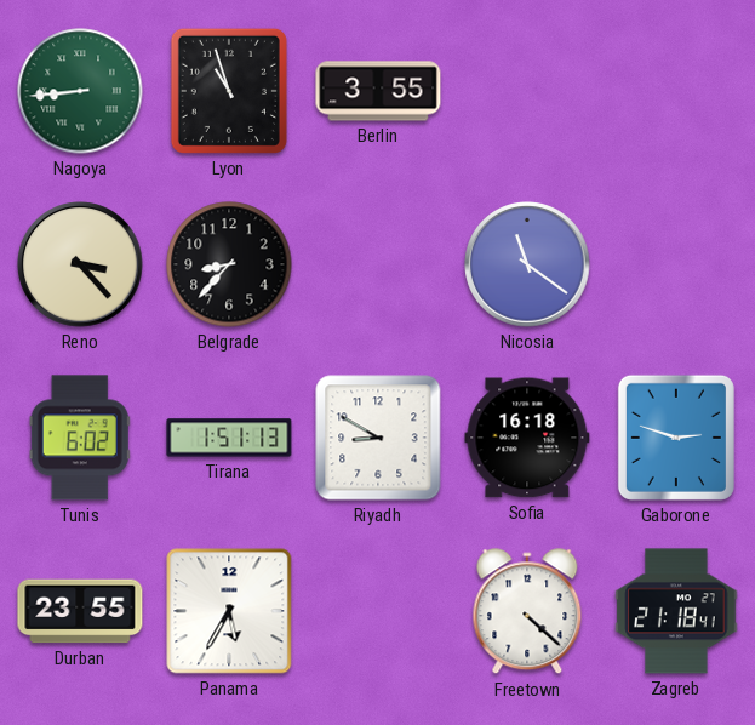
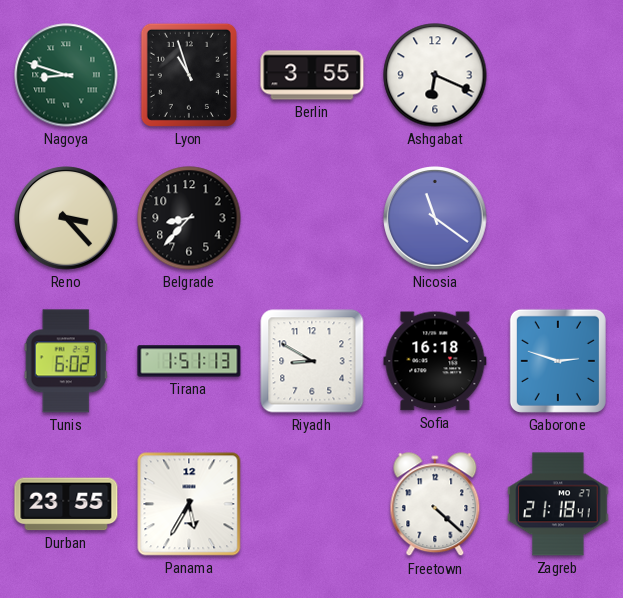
Nagoya: 8:44 -> 8:48
Ashgabat: none -> 6:19
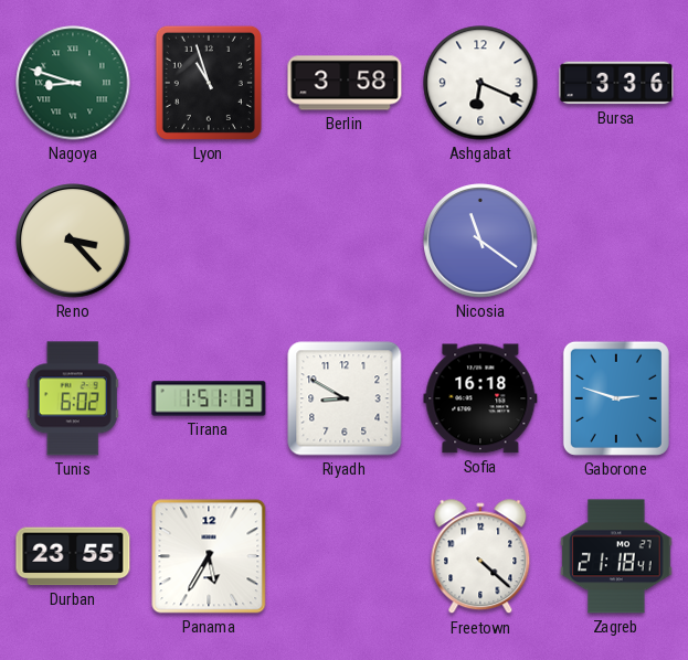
Berlin: 3:55 -> 3:58
Bursa: none -> 3:36
Belgrade: 8:37 -> none
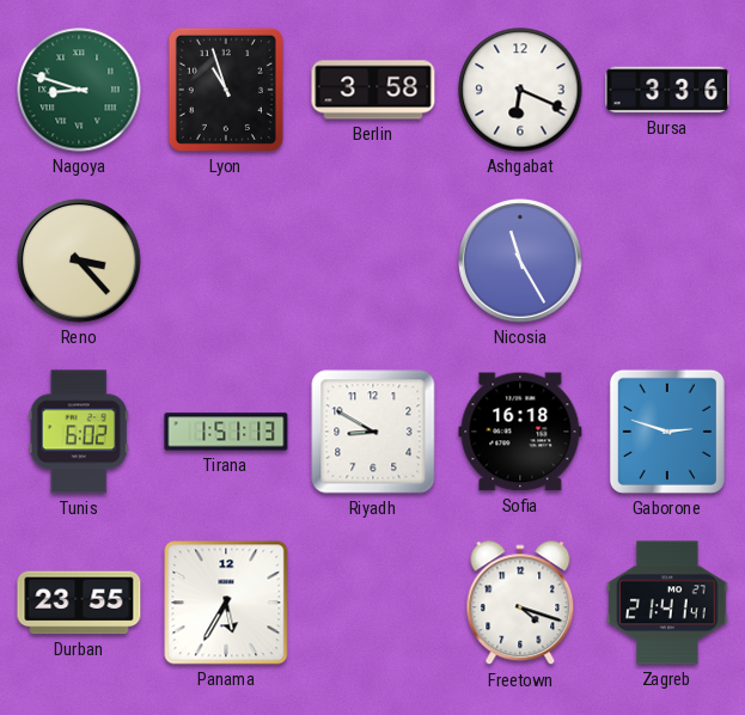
Nicosia: 11:21 -> 11:25
Freetown: 4:22 -> 4:18
Zagreb: 21:18 -> 21:41
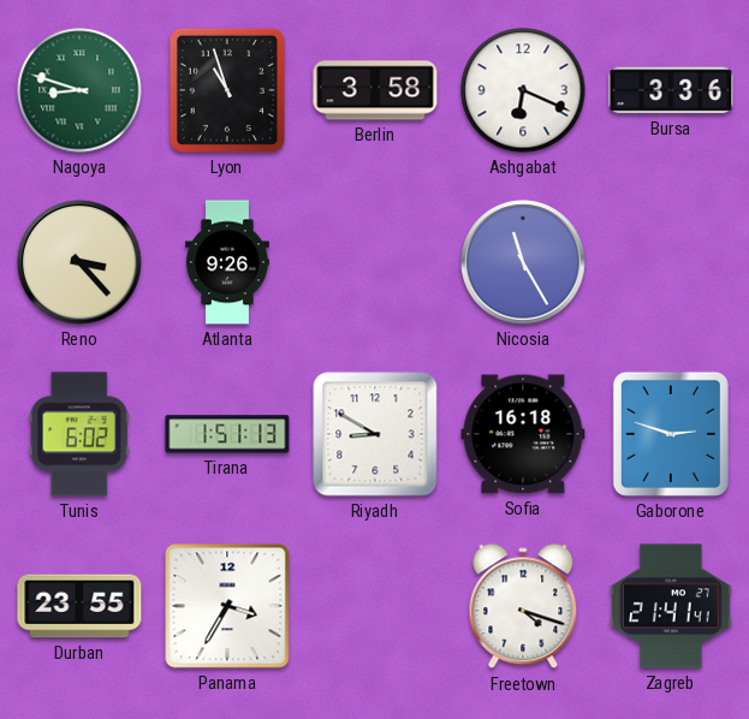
Atlanta: none -> 9:26
Panama: 5:35 -> 3:35
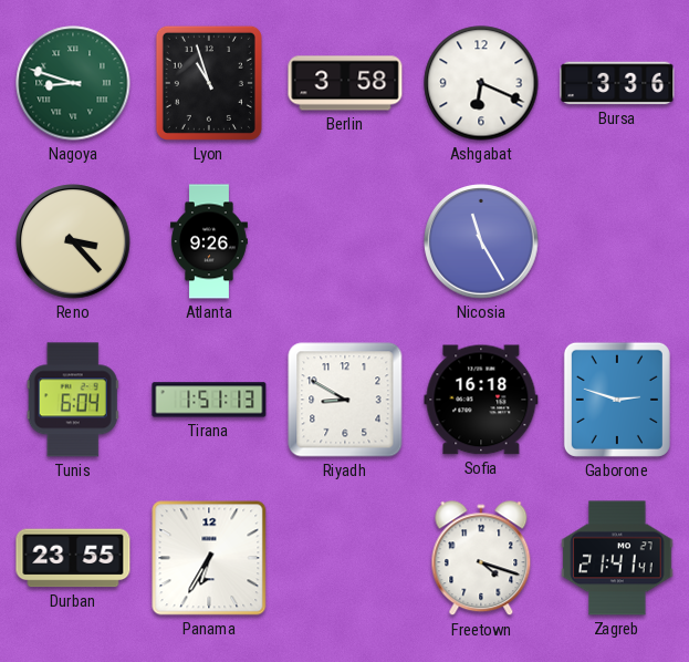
Tunis: 6:02 -> 6:04
Panama: 3:35 -> 6:35
